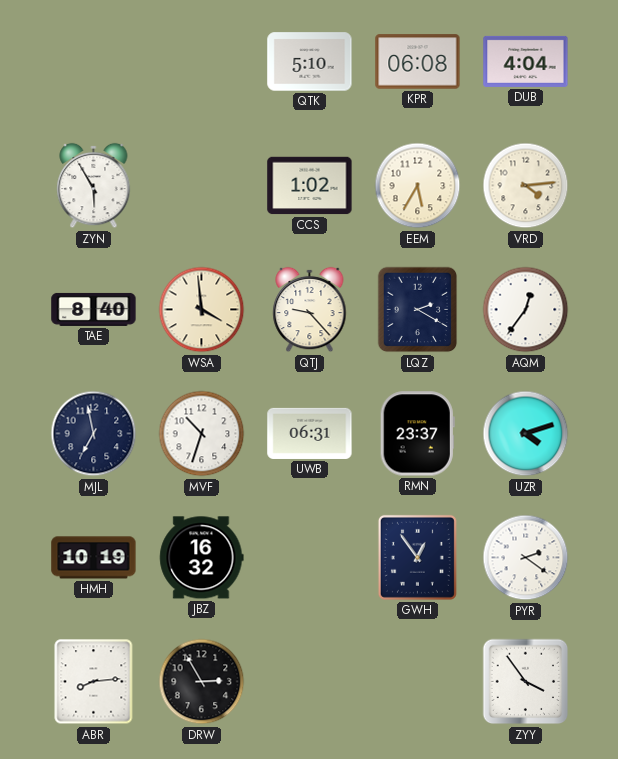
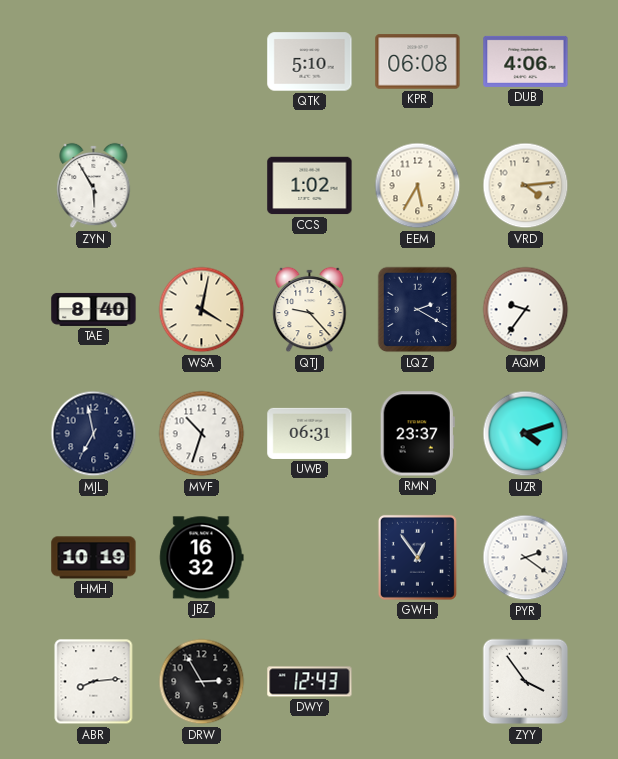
DUB: 4:04 -> 4:06
WSA: 3:59 -> 4:02
AQM: 12:36 -> 9:36
DWY: none -> 12:43
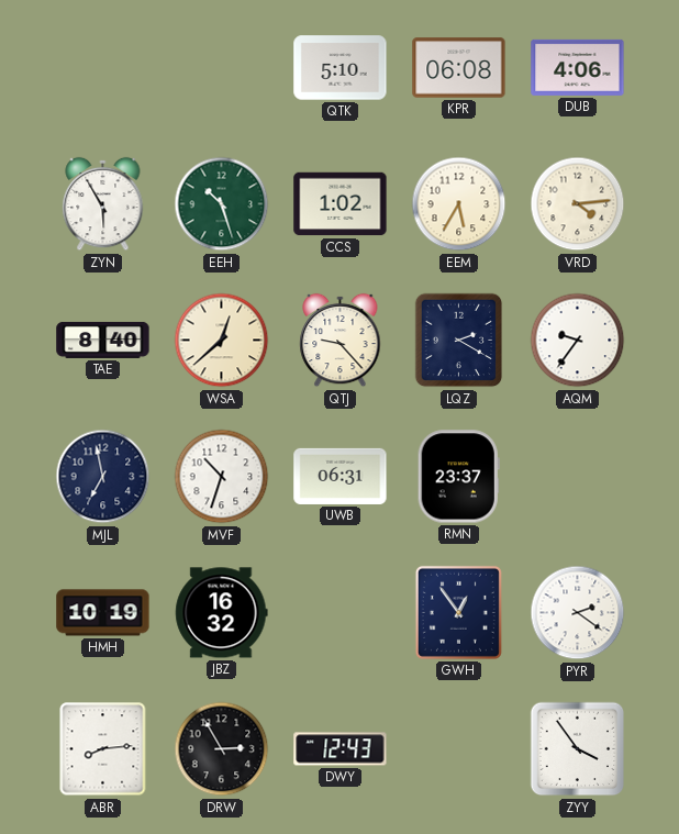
EEH: none -> 10:27
WSA: 4:02 -> 12:38
UZR: 4:12 -> none
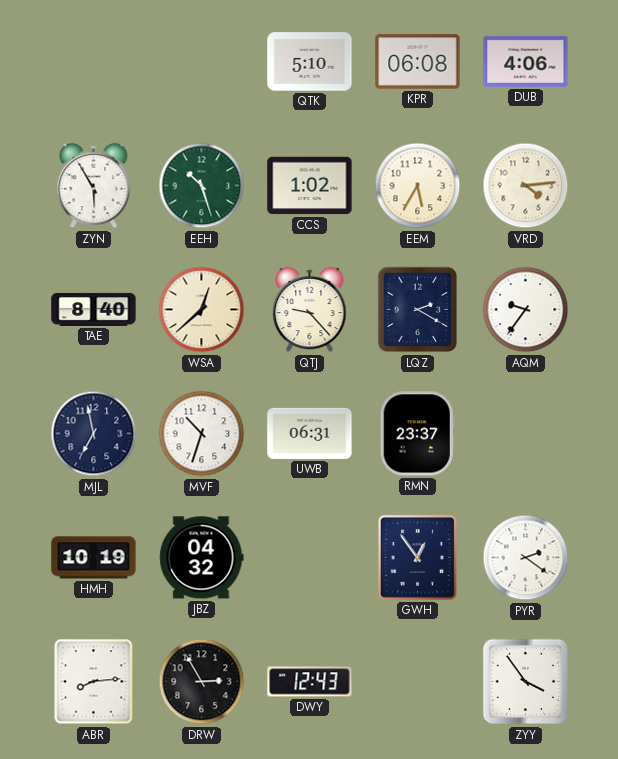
JBZ: 16:32 -> 04:32
